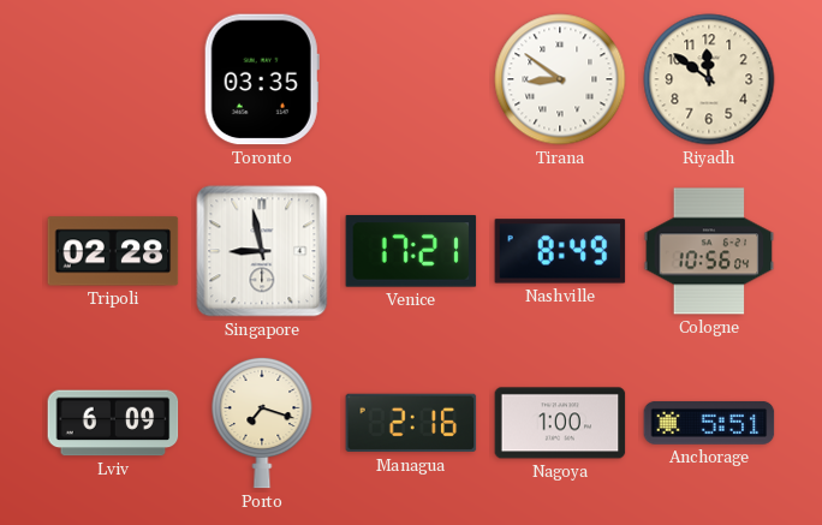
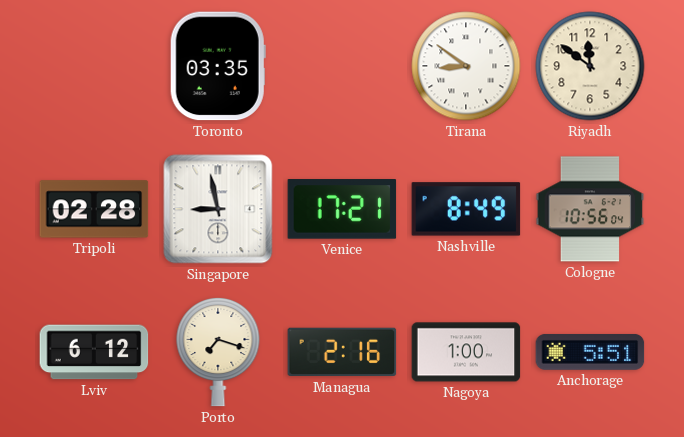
Lviv: 6:09 -> 6:12
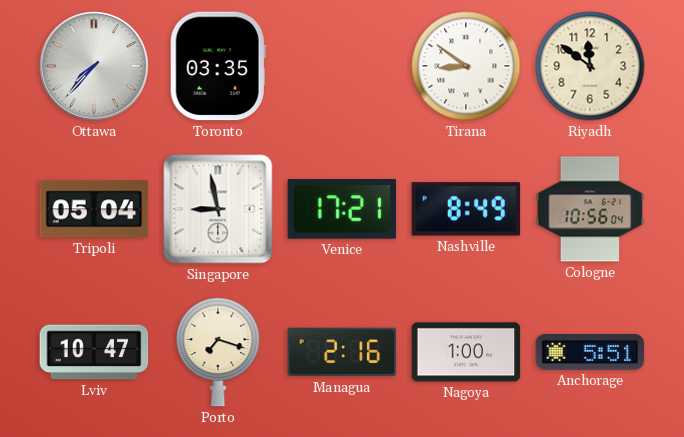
Ottawa: none -> 7:37
Tripoli: 02:28 -> 05:04
Lviv: 6:12 -> 10:47
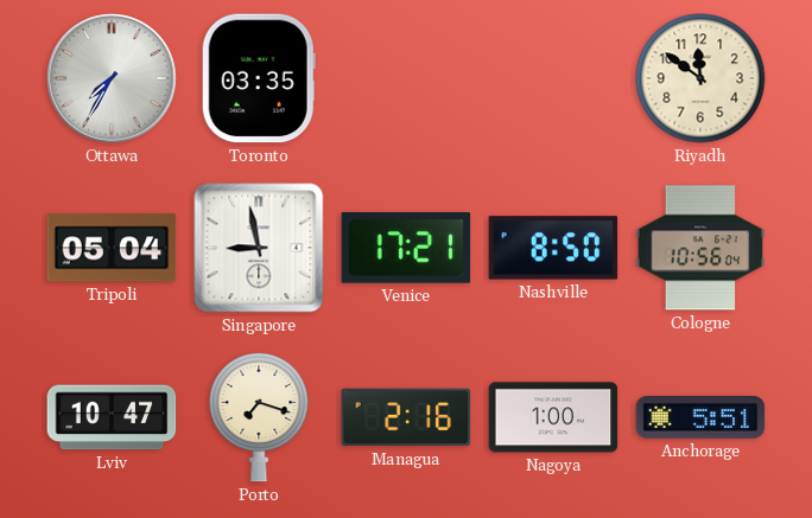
Ottawa: 7:37 -> 7:35
Tirana: 8:51 -> none
Nashville: 8:49 -> 8:50
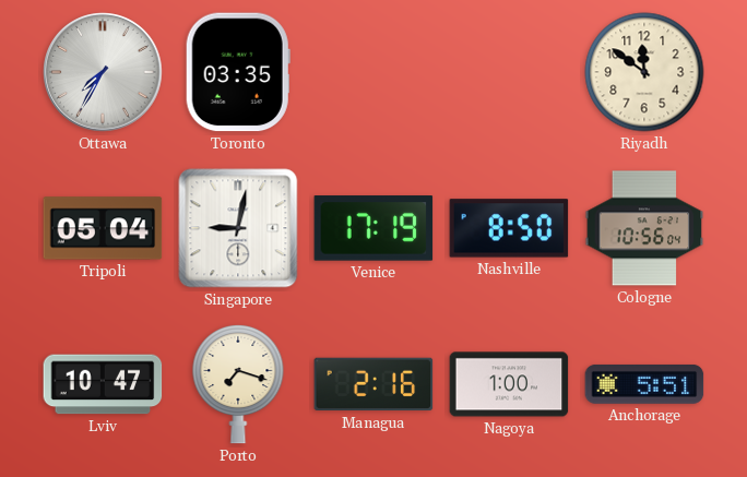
Singapore: 8:58 -> 9:02
Venice: 17:21 -> 17:19
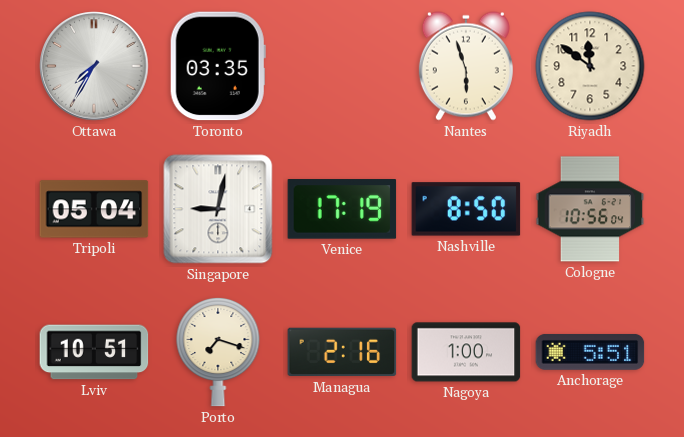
Nantes: none -> 5:57
Lviv: 10:47 -> 10:51
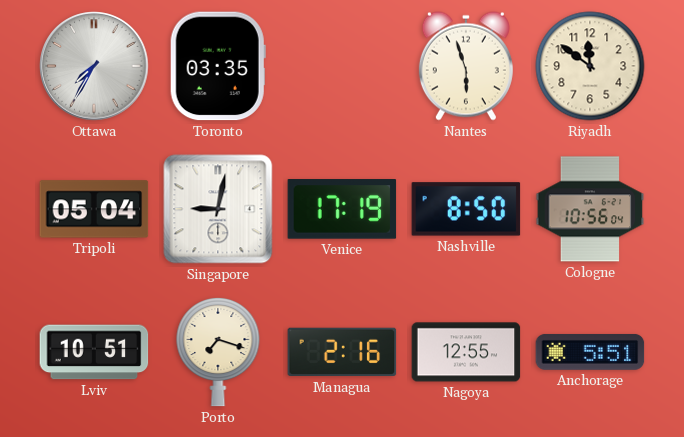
Nagoya: 1:00 -> 12:55
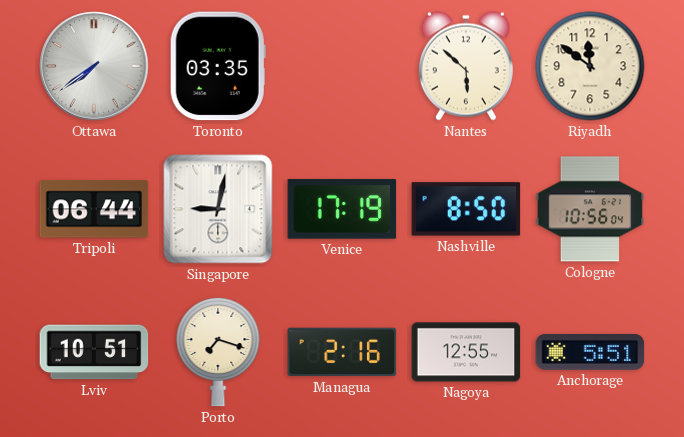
Ottawa: 7:35 -> 7:39
Nantes: 5:57 -> 5:52
Tripoli: 05:04 -> 06:44
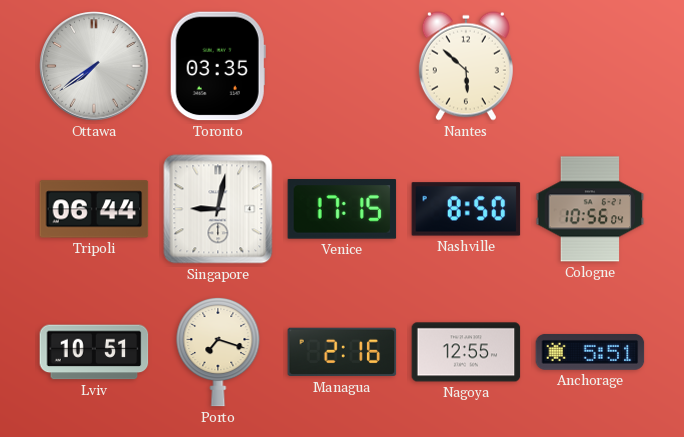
Riyadh: 11:51 -> none
Venice: 17:19 -> 17:15
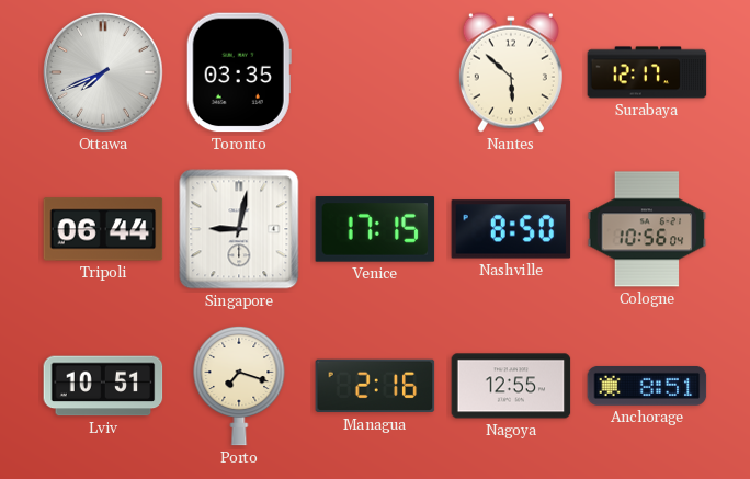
Ottawa: 7:39 -> 7:41
Surabaya: none -> 12:17
Anchorage: 5:51 -> 8:51
